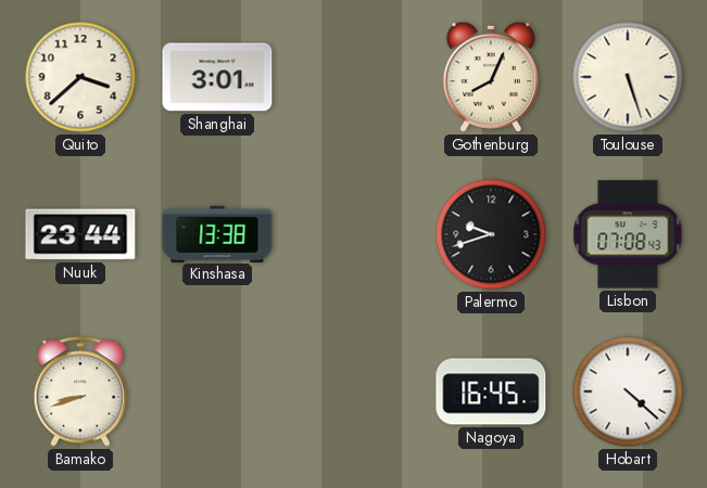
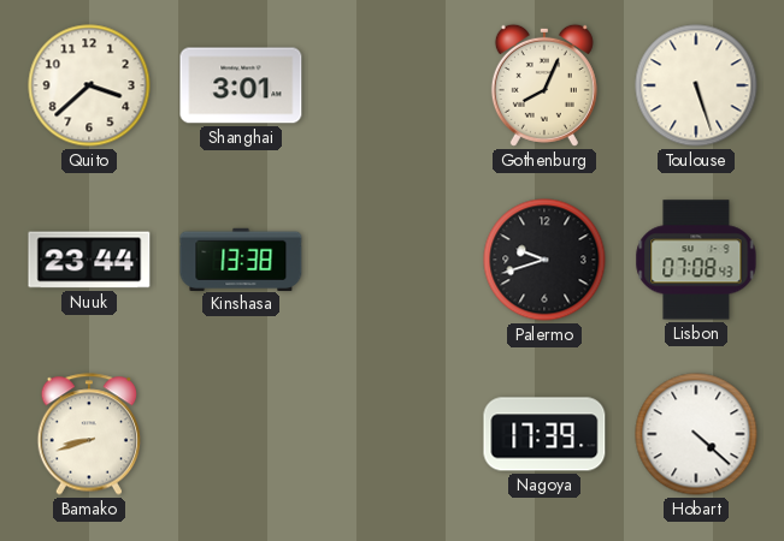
Nagoya: 16:45 -> 17:39
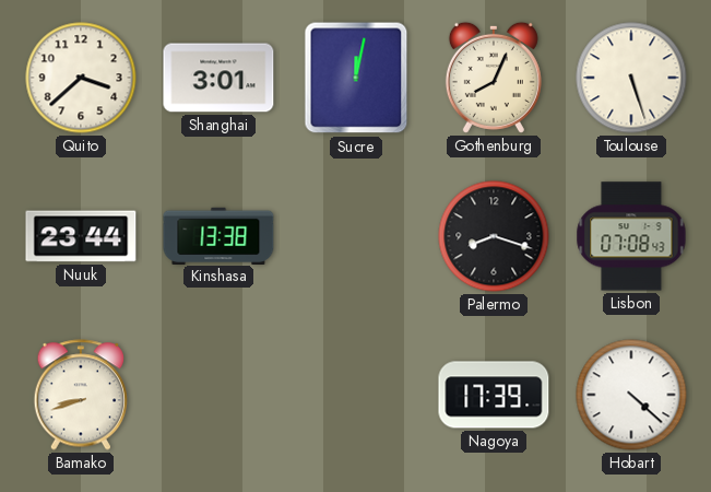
Sucre: none -> 12:02
Palermo: 9:42 -> 8:18
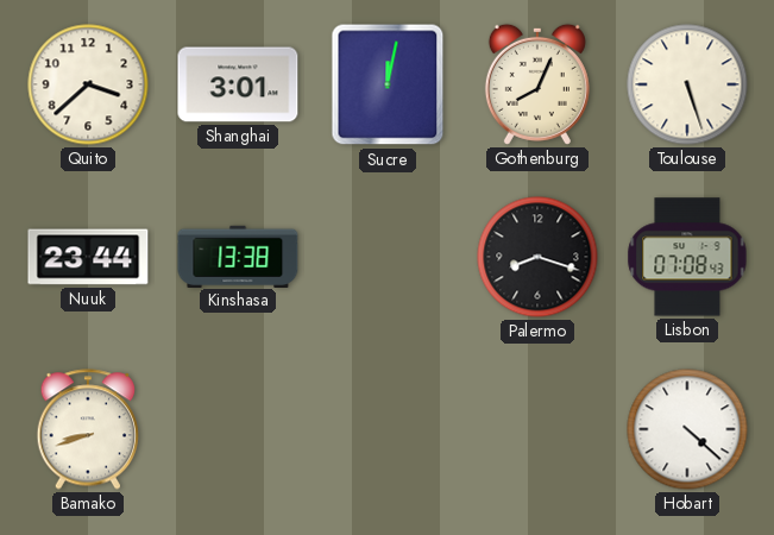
Nagoya: 17:39 -> none
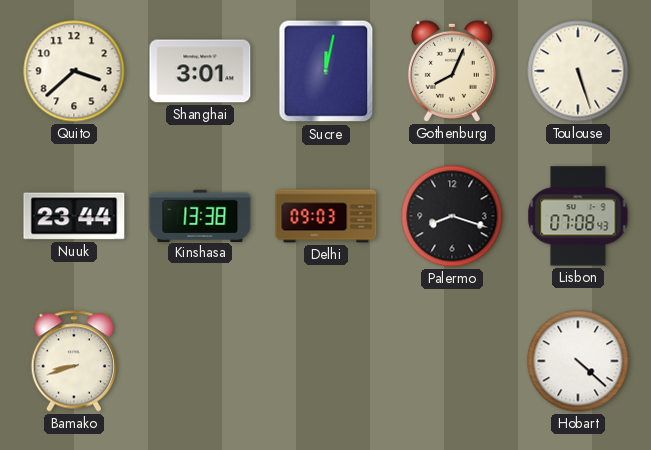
Delhi: none -> 09:03
